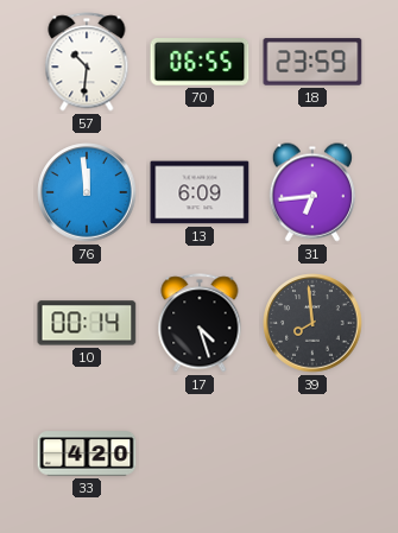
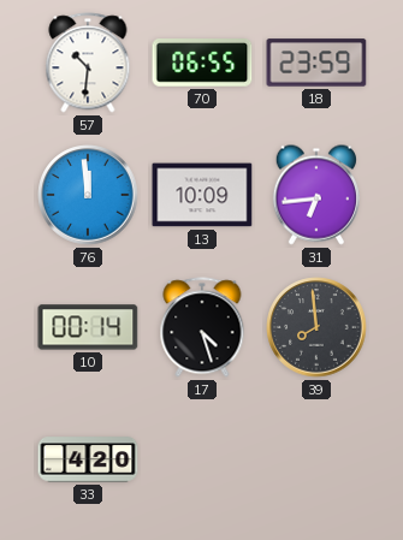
13: 6:09 -> 10:09
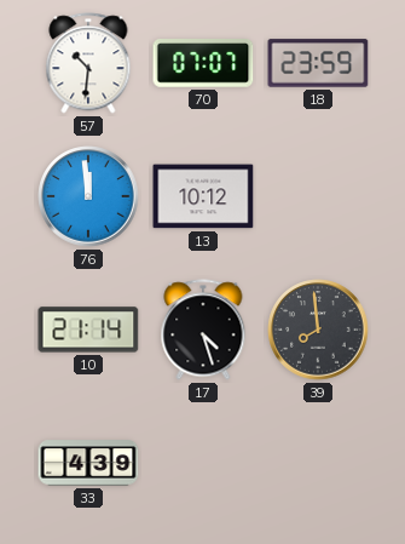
70: 06:55 -> 07:07
13: 10:09 -> 10:12
31: 6:44 -> none
10: 00:14 -> 21:14
33: 4:20 -> 4:39
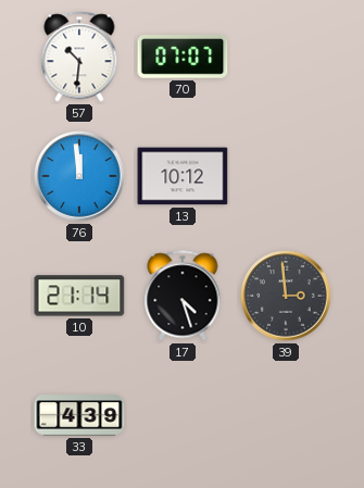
18: 23:59 -> none
39: 7:59 -> 2:59
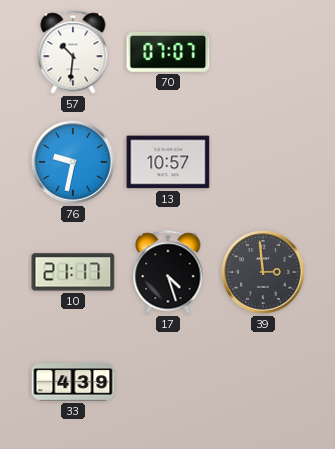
76: 11:59 -> 9:32
13: 10:12 -> 10:57
10: 21:14 -> 21:17
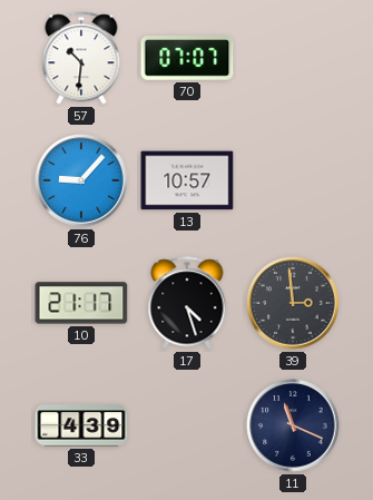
76: 9:32 -> 9:07
11: none -> 11:19
